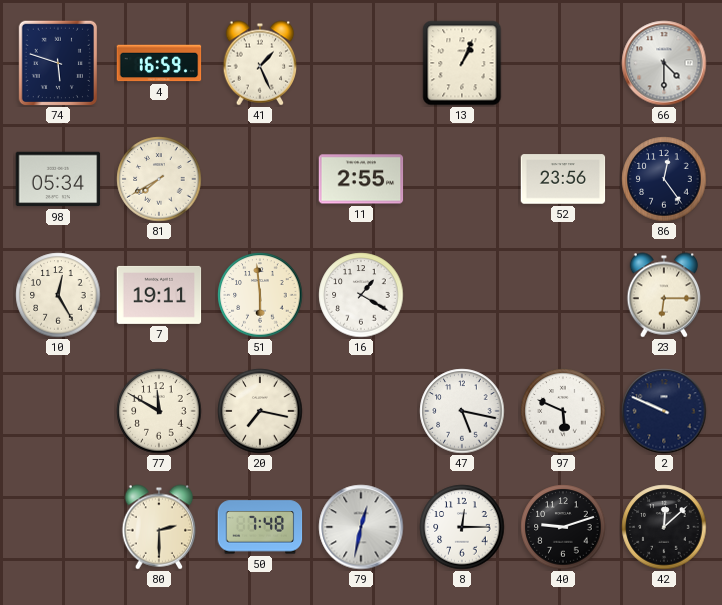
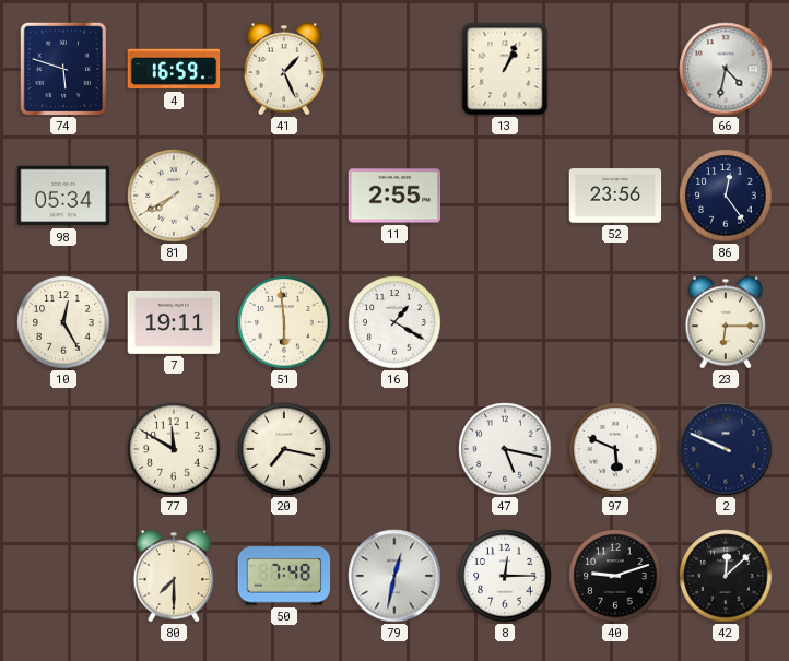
66: 4:30 -> 4:32
80: 2:30 -> 7:30
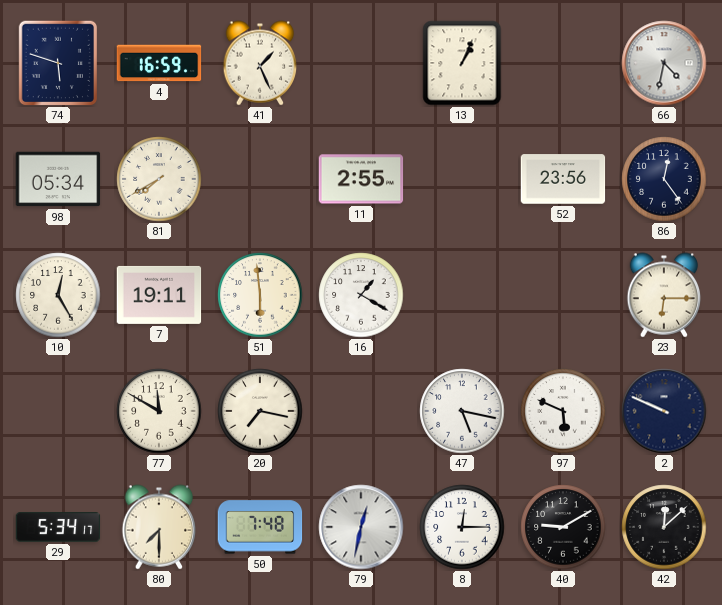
29: none -> 5:34
40: 9:12 -> 9:10
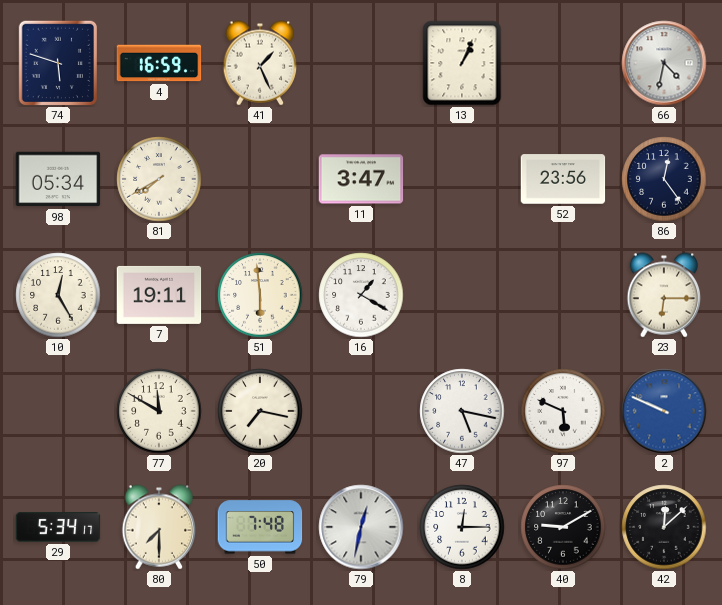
11: 2:55 -> 3:47
2 dial: navy -> blue
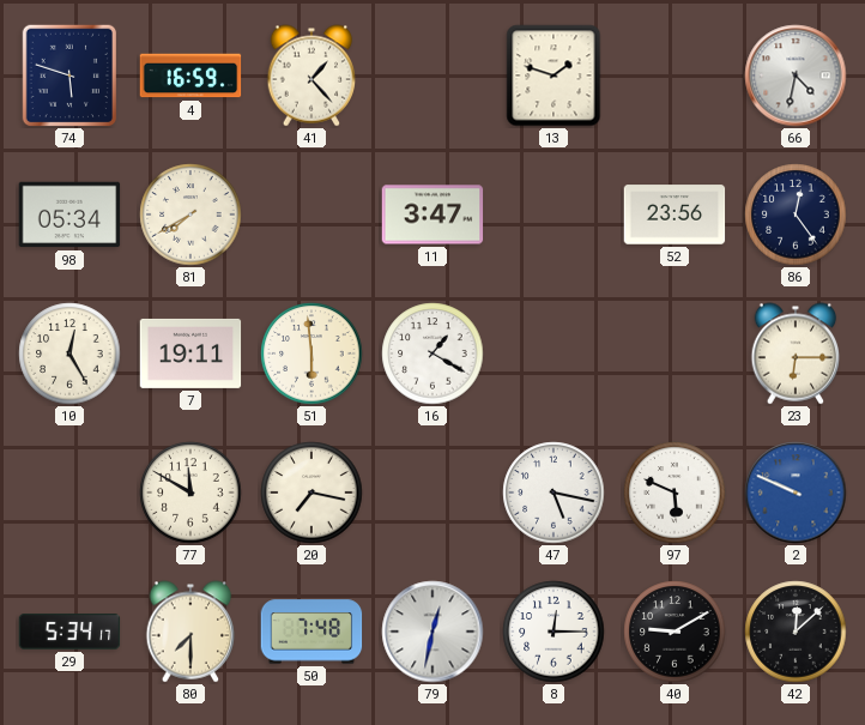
41: 1:26 -> 1:23
13: 1:04 -> 1:48
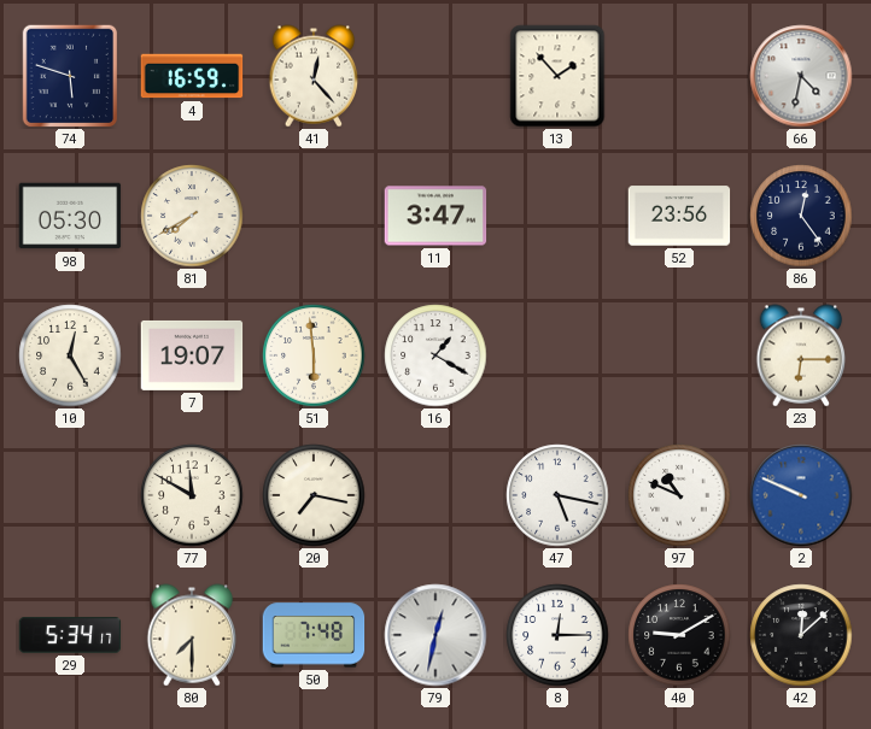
41: 1:23 -> 12:23
13: 1:48 -> 1:53
98: 05:34 -> 05:30
7: 19:11 -> 19:07
97: 5:49 -> 10:49
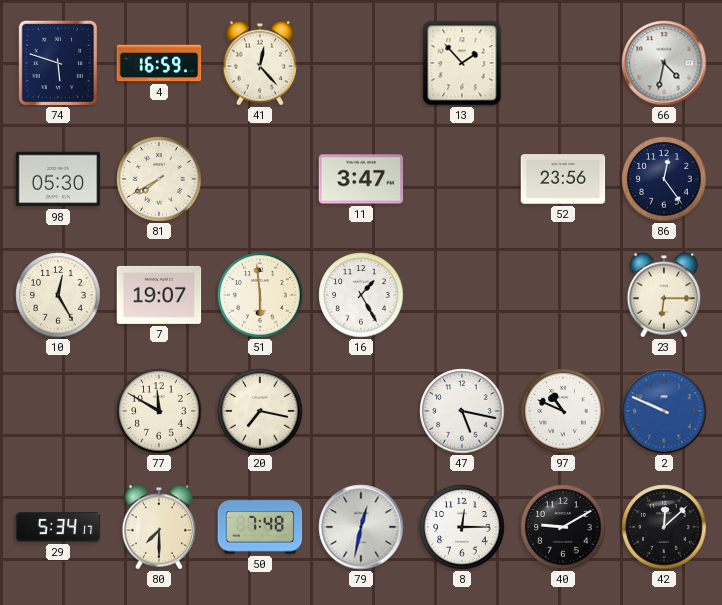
16: 1:20 -> 1:25
